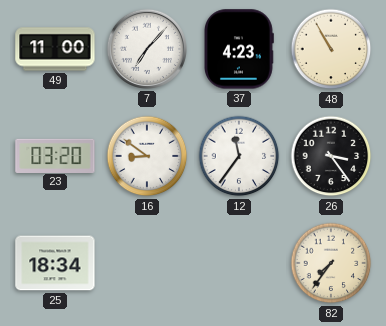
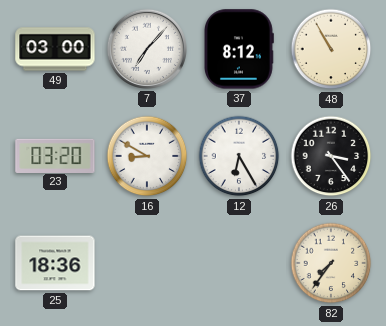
49: 11:00 -> 03:00
37: 4:23 -> 8:12
16: 8:51 -> 8:50
12: 11:36 -> 6:25
25: 18:34 -> 18:36
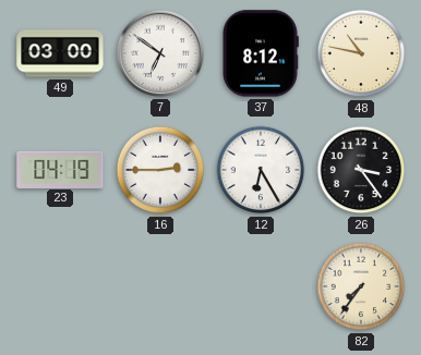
7: 7:07 -> 6:51
48: 10:55 -> 10:47
23: 03:20 -> 04:19
16: 8:50 -> 2:45
25: 18:36 -> none
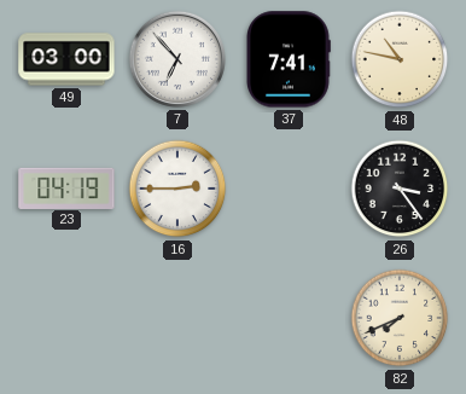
7: 6:51 -> 6:53
37: 8:12 -> 7:41
12: 6:25 -> none
82: 7:36 -> 7:41
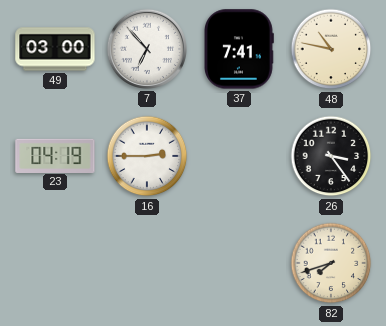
82: 7:41 -> 7:42
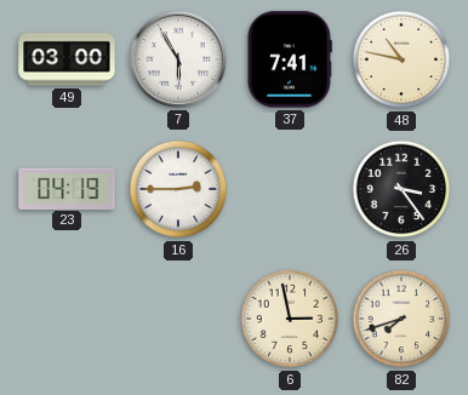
7: 6:53 -> 5:55
6: none -> 2:58
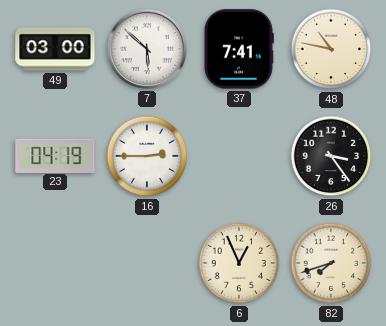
7: 5:55 -> 5:52
6: 2:58 -> 12:56
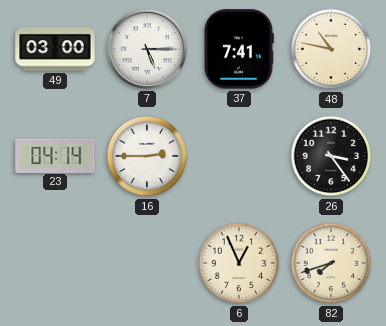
7: 5:52 -> 5:15
23: 04:19 -> 04:14
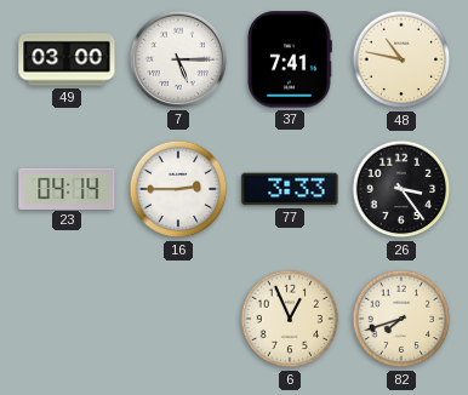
77: none -> 3:33
